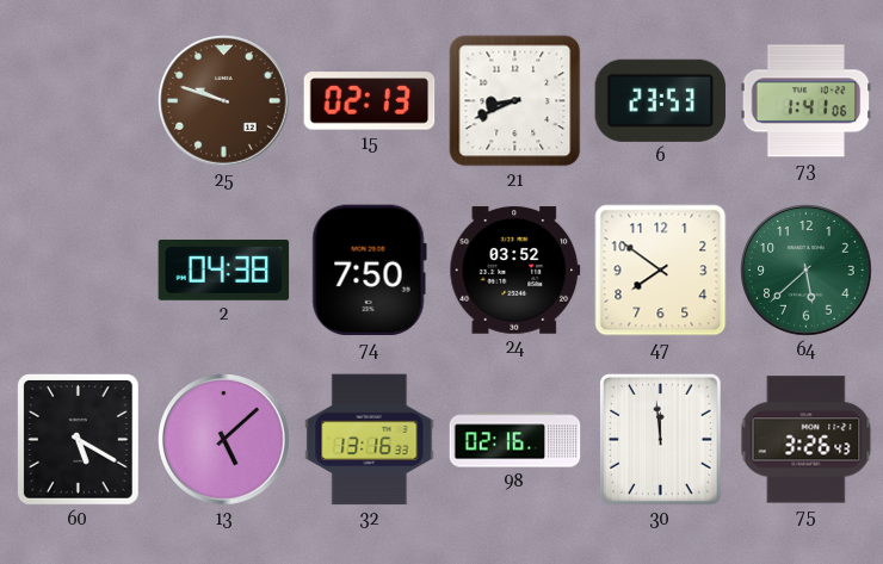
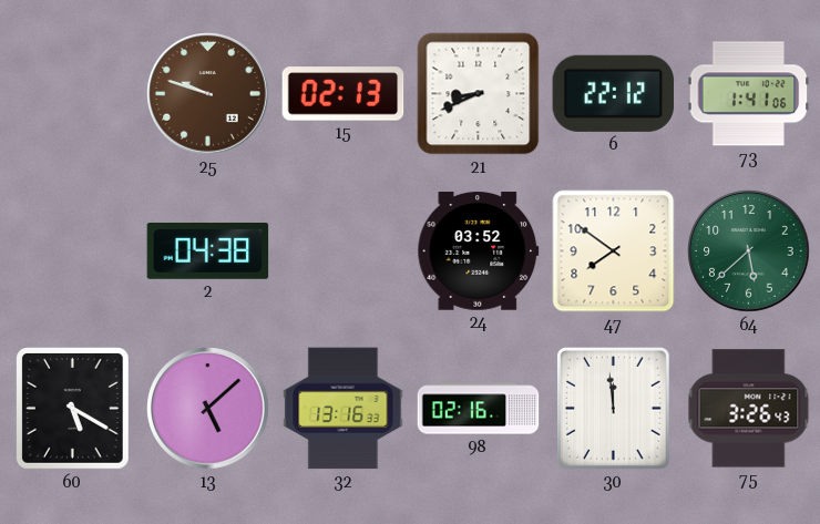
6: 23:53 -> 22:12
74: 7:50 -> none
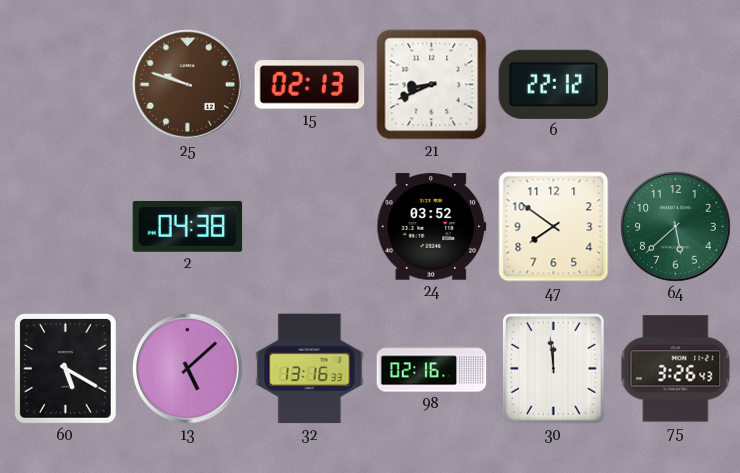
73: 1:41 -> none
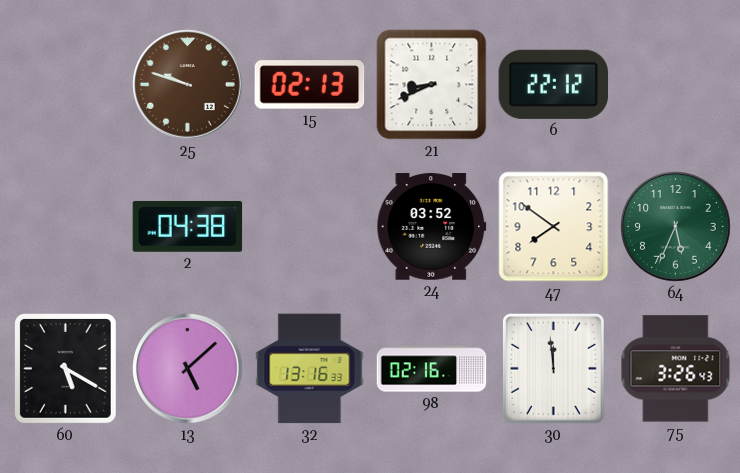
64: 5:38 -> 5:34
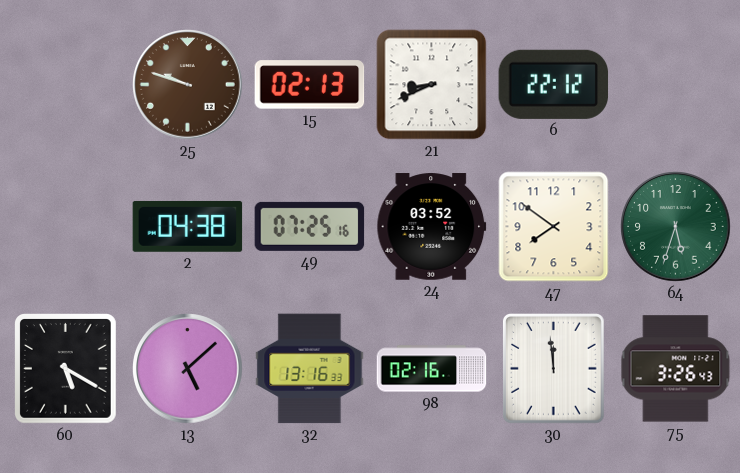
49: none -> 07:25
64: 5:34 -> 5:33
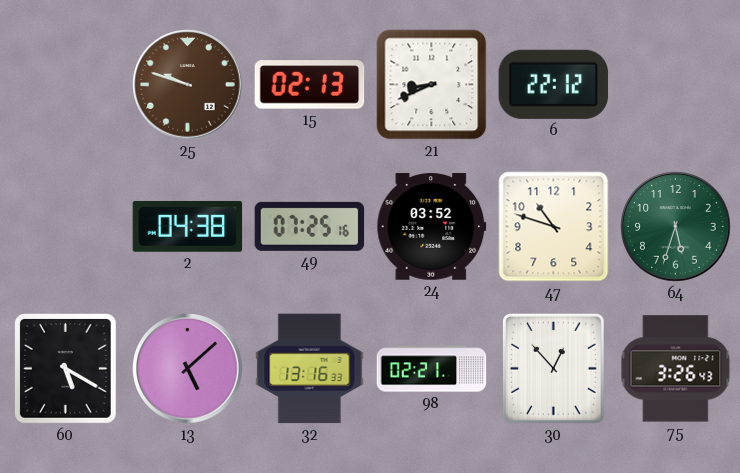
47: 7:51 -> 10:48
98: 02:16 -> 02:21
30: 11:59 -> 12:53
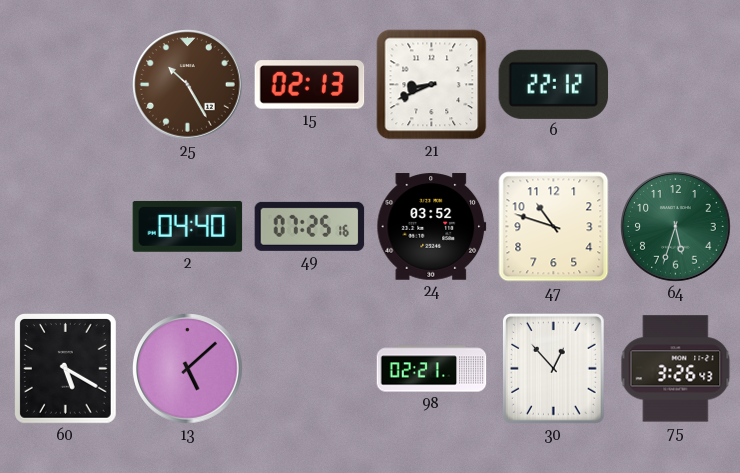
25: 9:48 -> 10:25
2: 04:38 -> 04:40
32: 13:16 -> none
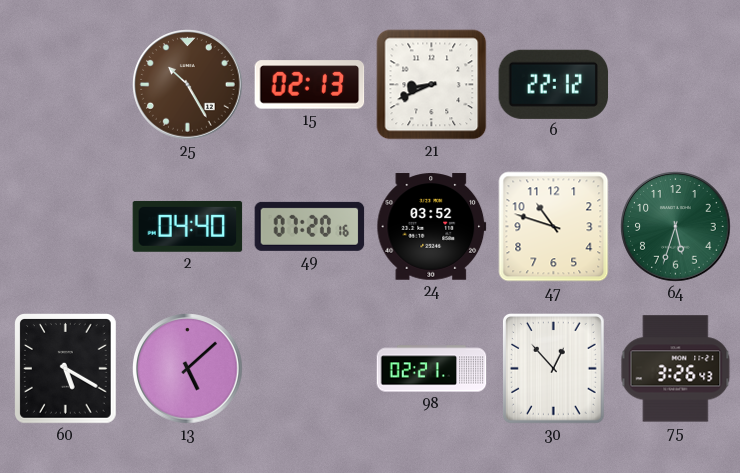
49: 07:25 -> 07:20
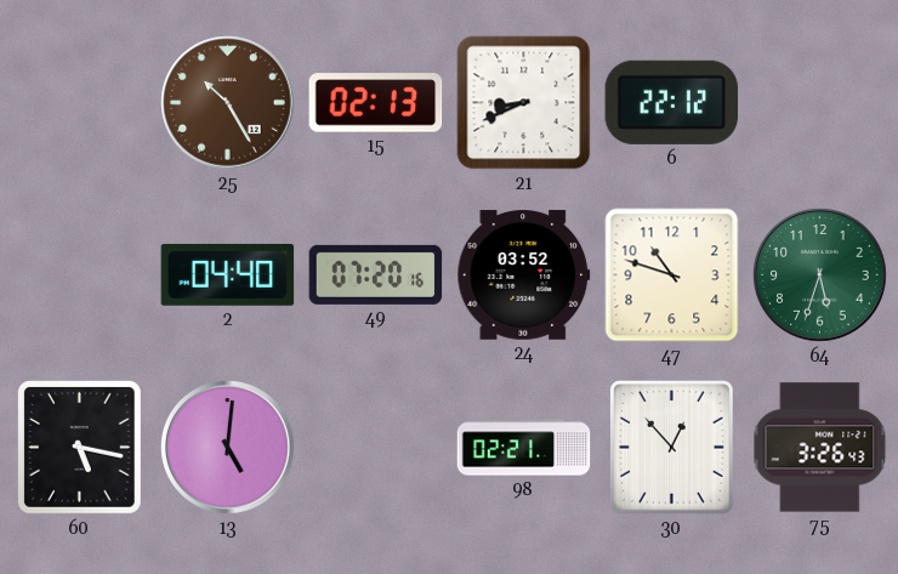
60: 5:20 -> 5:17
13: 5:08 -> 5:01
